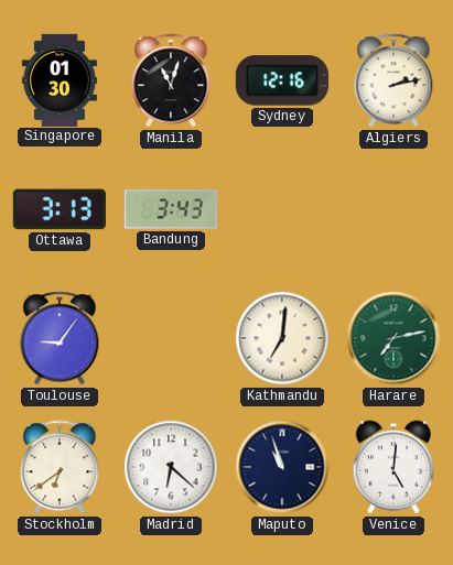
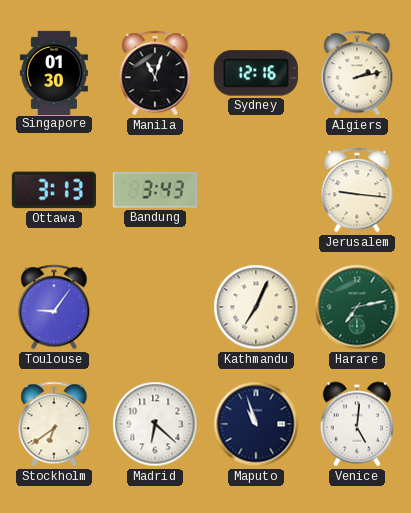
Jerusalem: none -> 9:16
Kathmandu: 7:01 -> 7:04
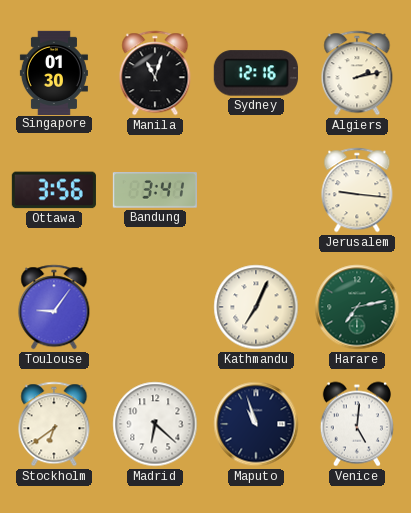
Ottawa: 3:13 -> 3:56
Bandung: 3:43 -> 3:41
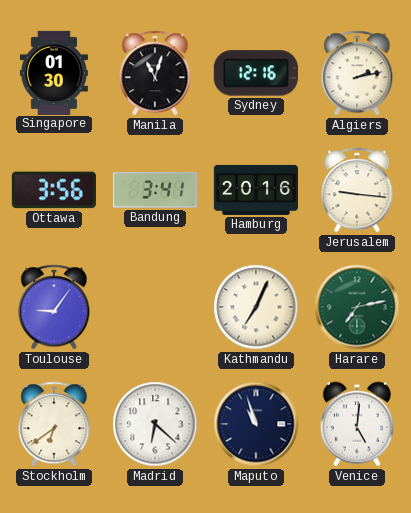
Hamburg: none -> 20:16
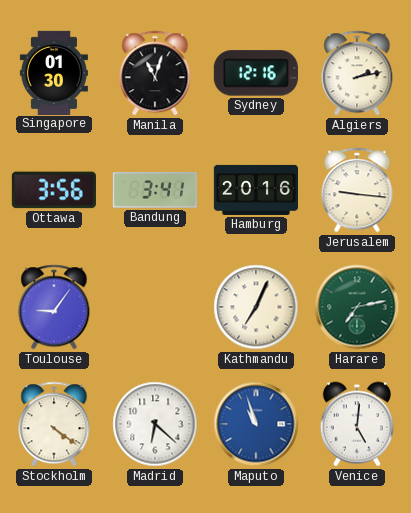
Stockholm: 6:39 -> 4:21
Maputo dial: navy -> blue
